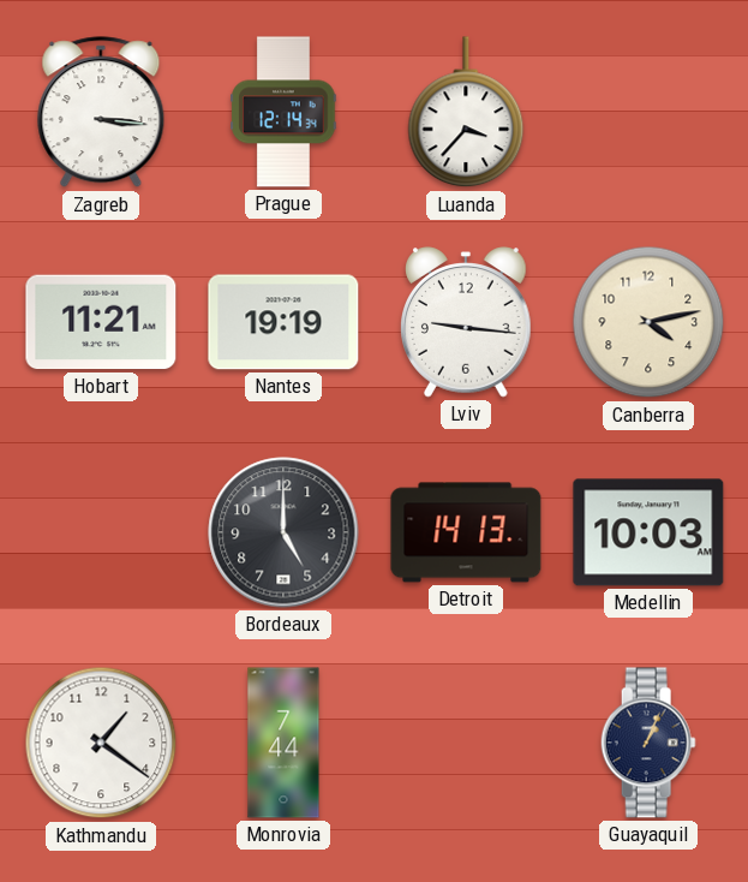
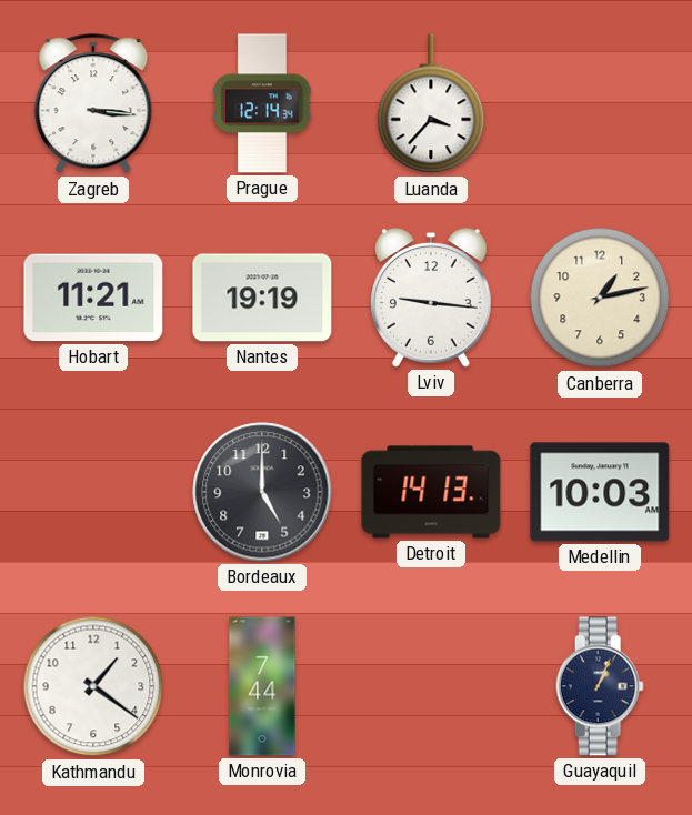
Canberra: 4:13 -> 1:13
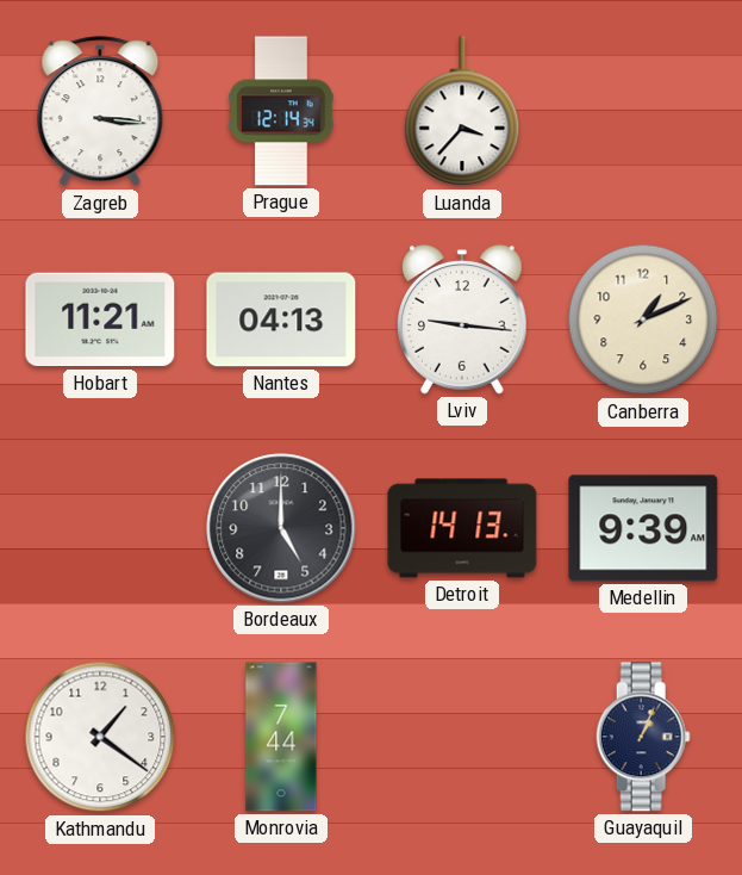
Nantes: 19:19 -> 04:13
Canberra: 1:13 -> 1:11
Medellin: 10:03 -> 9:39
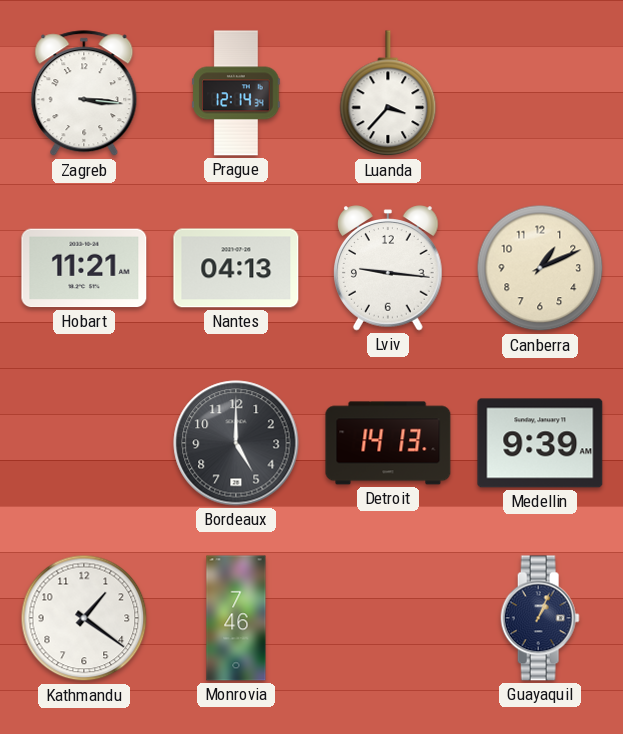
Monrovia: 7:44 -> 7:46
